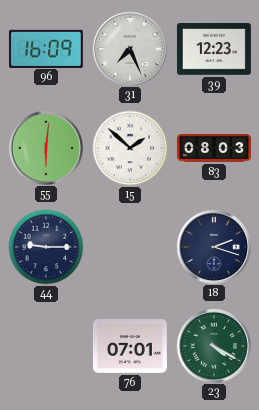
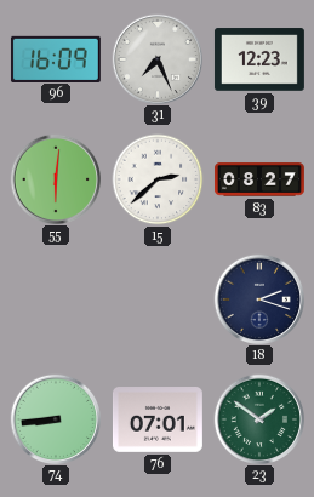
15: 1:52 -> 2:38
83: 08:03 -> 08:27
44: 9:15 -> none
74: none -> 8:44
23: 4:20 -> 1:51
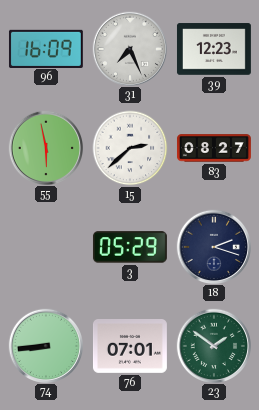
55: 6:01 -> 5:58
3: none -> 05:29
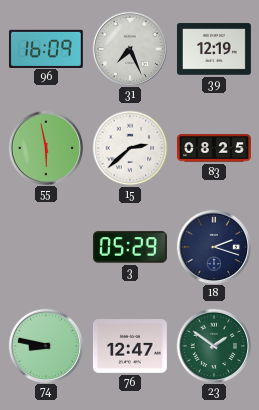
39: 12:23 -> 12:19
83: 08:27 -> 08:25
74: 8:44 -> 8:47
76: 07:01 -> 12:47
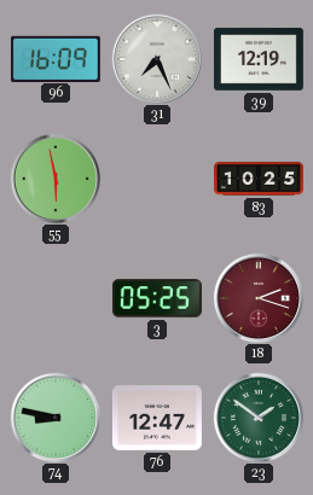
15: 2:38 -> none
83: 08:25 -> 10:25
3: 05:29 -> 05:25
18 dial: navy -> burgundy
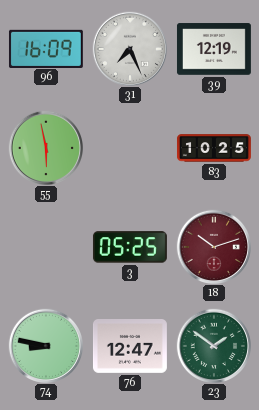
18: 2:18 -> 10:12
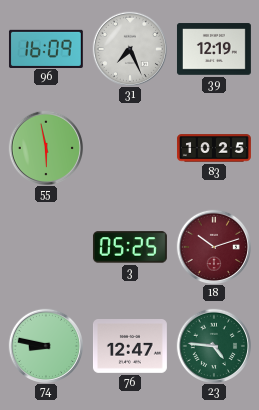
23: 1:51 -> 4:46
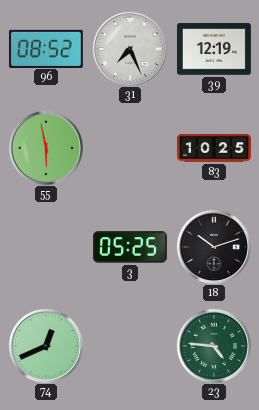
96: 16:09 -> 08:52
18 dial: burgundy -> black
74: 8:47 -> 12:41
76: 12:47 -> none
